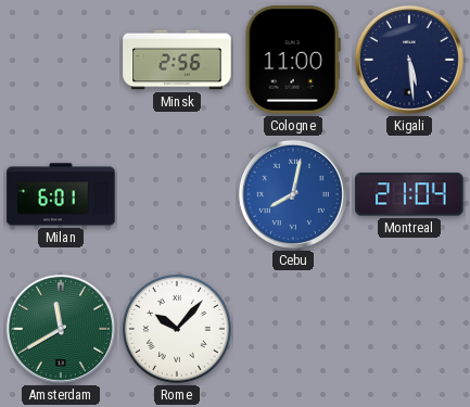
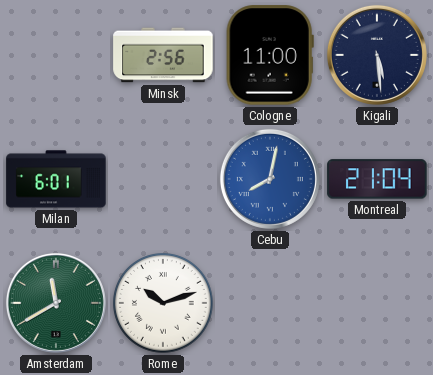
Rome: 10:07 -> 10:12
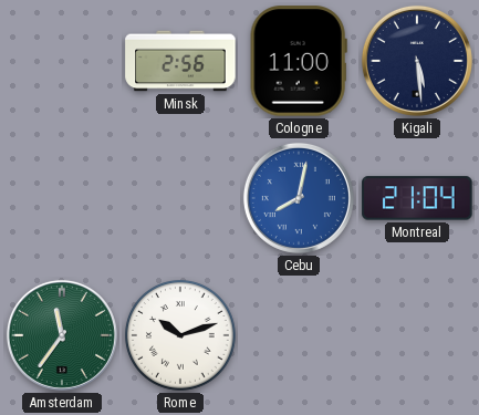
Milan: 6:01 -> none
Amsterdam: 11:40 -> 11:36
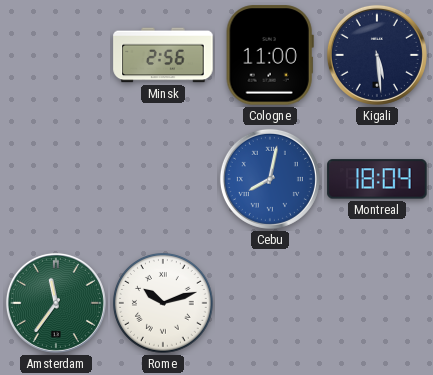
Montreal: 21:04 -> 18:04
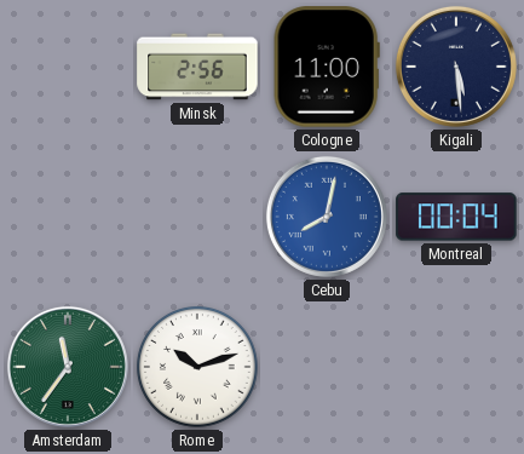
Montreal: 18:04 -> 00:04
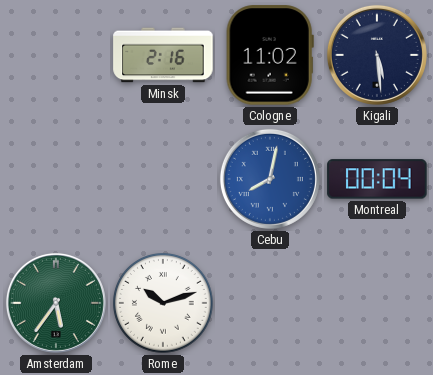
Minsk: 2:56 -> 2:16
Cologne: 11:00 -> 11:02
Amsterdam: 11:36 -> 5:36
